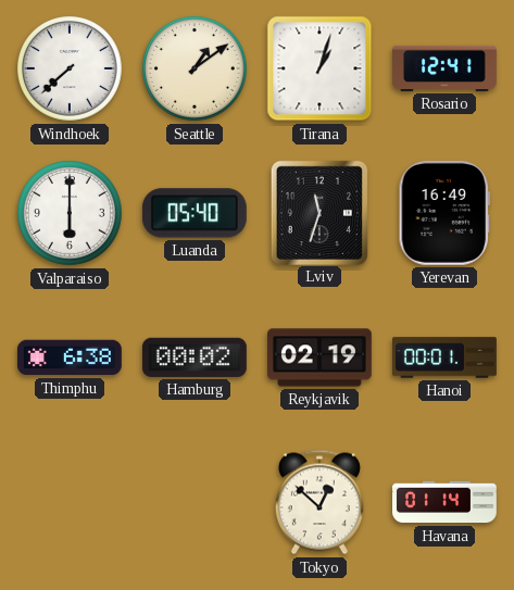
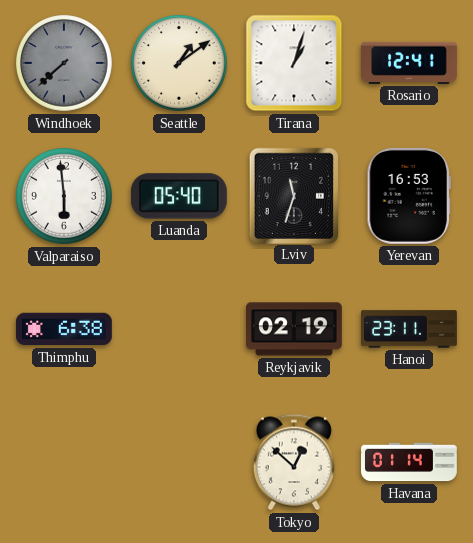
Windhoek dial: white -> grey
Valparaiso: 6:00 -> 5:59
Yerevan: 16:49 -> 16:53
Hamburg: 00:02 -> none
Hanoi: 00:01 -> 23:11
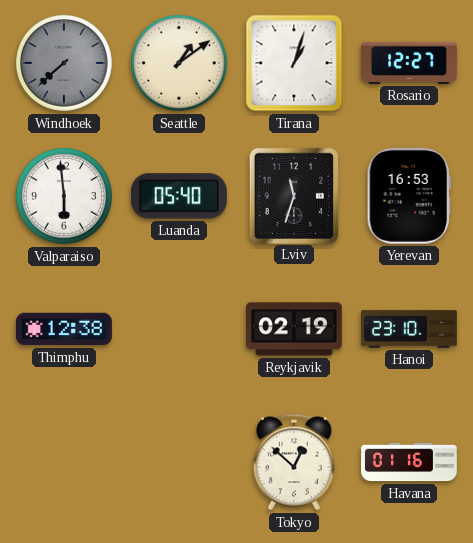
Rosario: 12:41 -> 12:27
Thimphu: 6:38 -> 12:38
Hanoi: 23:11 -> 23:10
Havana: 01:14 -> 01:16
